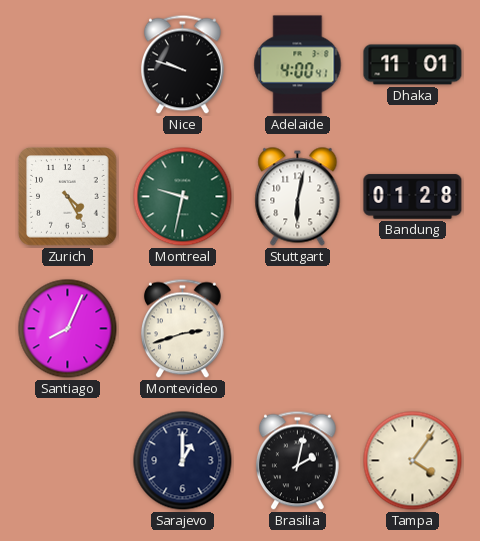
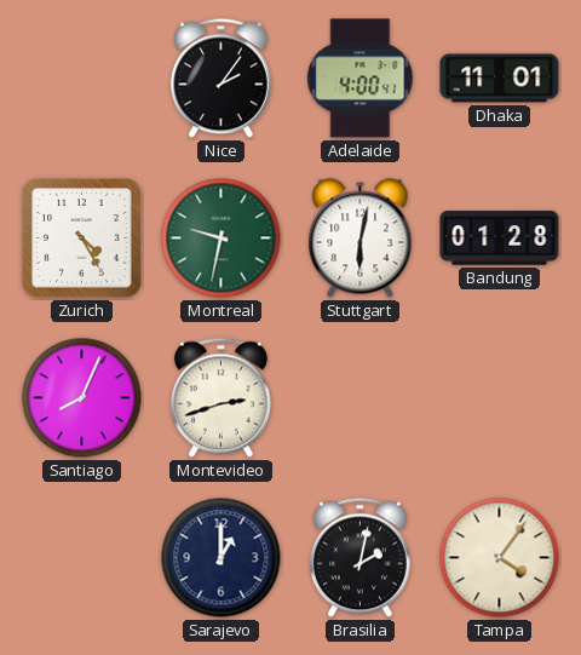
Nice: 9:48 -> 2:06
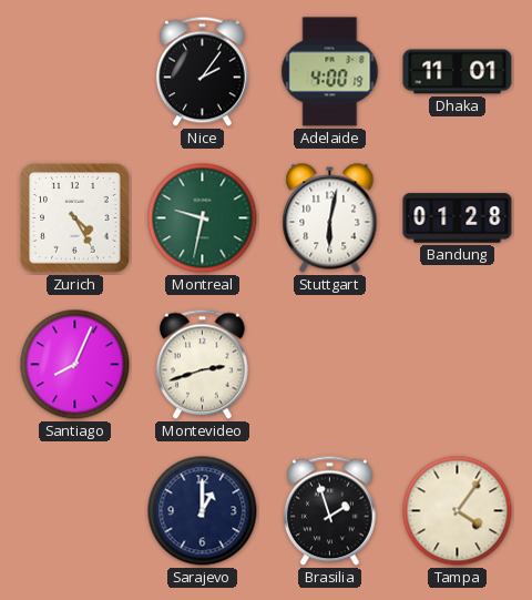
Adelaide: 4:00:41 -> 4:00:19
Brasilia: 2:02 -> 1:57
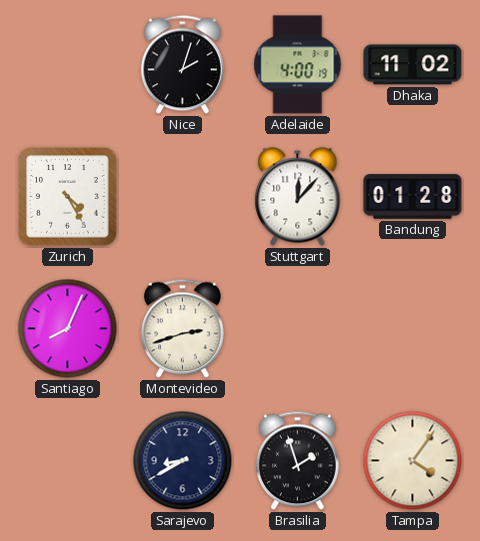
Nice: 2:06 -> 2:03
Dhaka: 11:01 -> 11:02
Montreal: 9:32 -> none
Stuttgart: 6:02 -> 12:07
Sarajevo: 1:00 -> 8:40
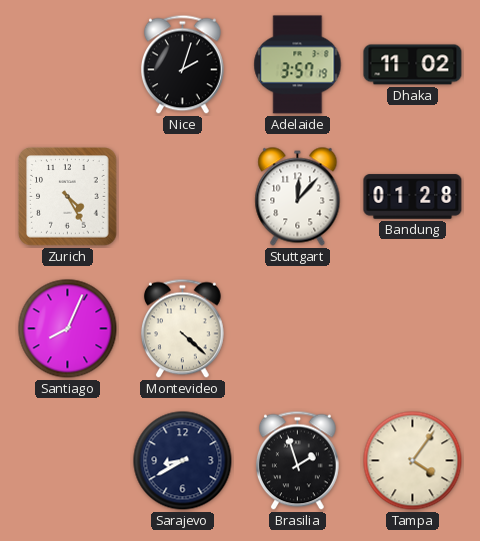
Adelaide: 4:00 -> 3:57
Montevideo: 2:42 -> 4:22
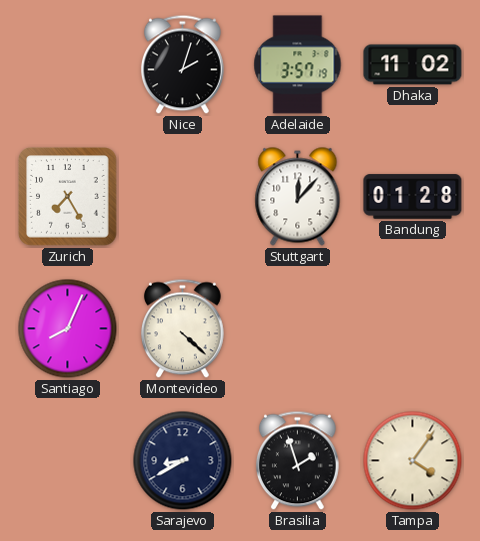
Zurich: 4:25 -> 7:25
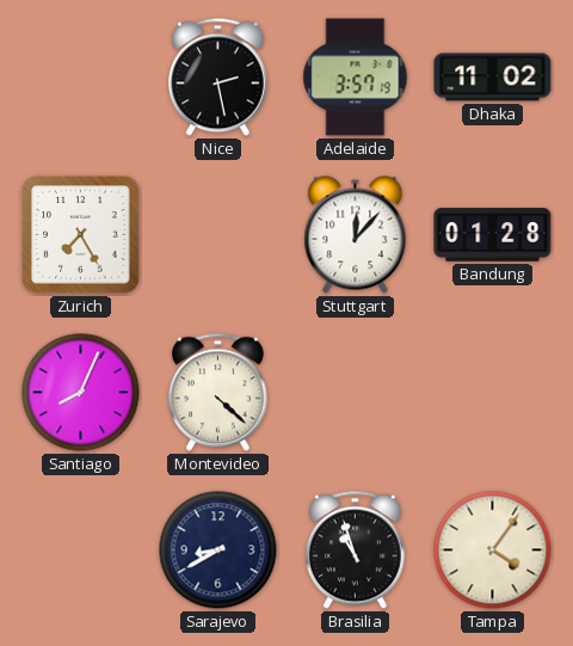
Nice: 2:03 -> 2:28
Brasilia: 1:57 -> 10:57
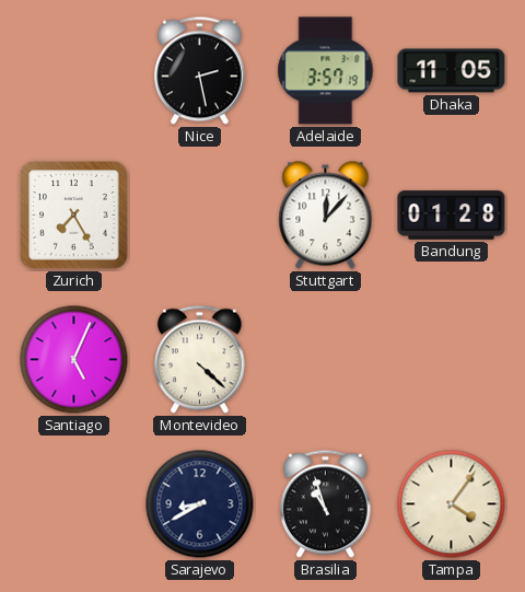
Dhaka: 11:02 -> 11:05
Santiago: 8:04 -> 5:04
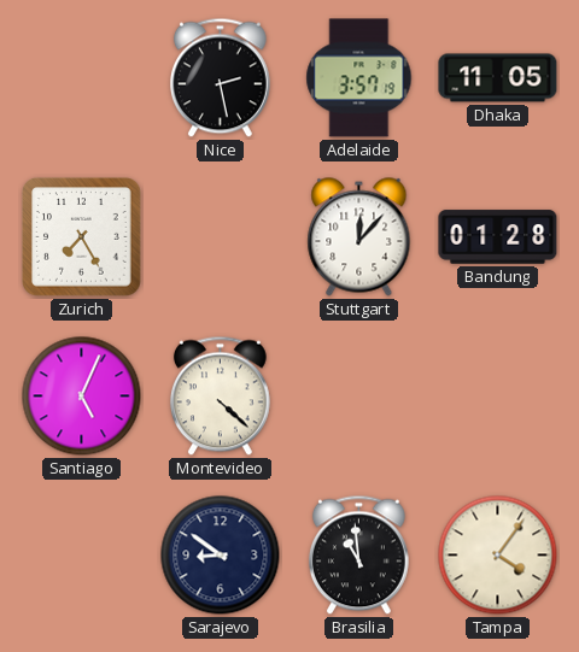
Sarajevo: 8:40 -> 8:51
Brasilia: 10:57 -> 10:59
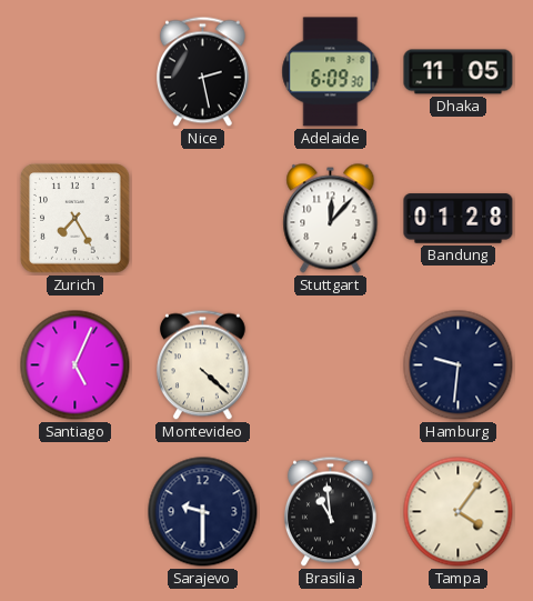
Adelaide: 3:57 -> 6:09
Hamburg: none -> 9:31
Sarajevo: 8:51 -> 9:30
